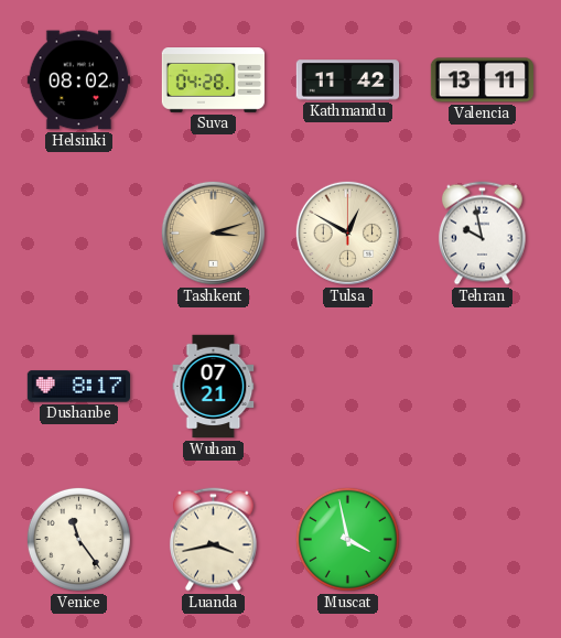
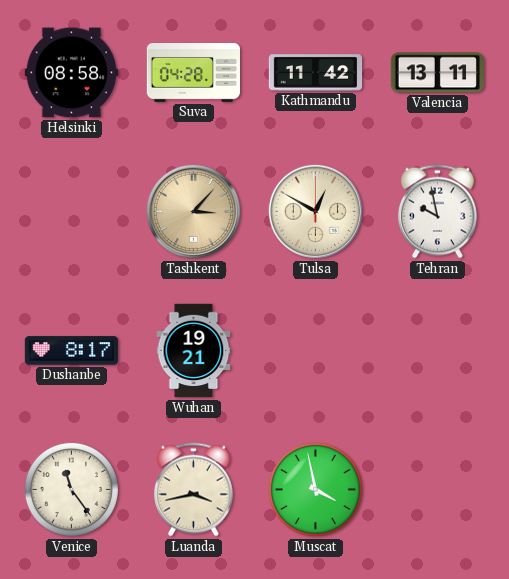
Helsinki: 08:02 -> 08:58
Tashkent: 3:12 -> 3:07
Wuhan: 07:21 -> 19:21
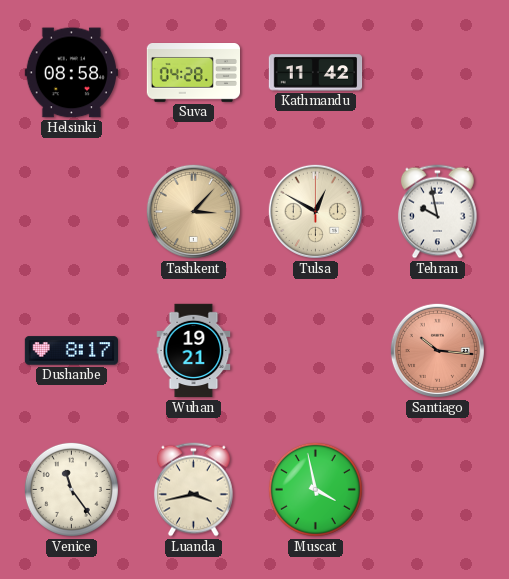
Valencia: 13:11 -> none
Santiago: none -> 10:16
